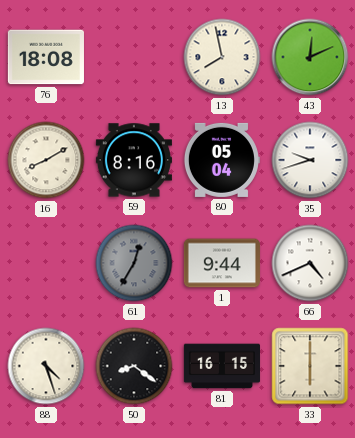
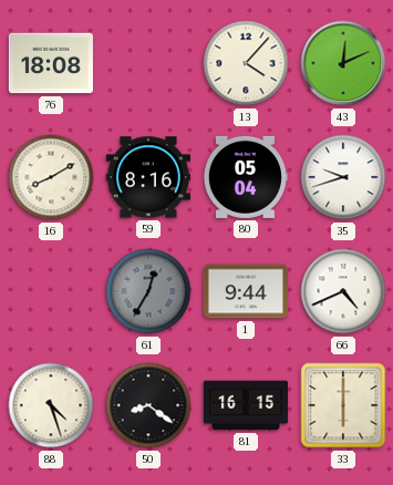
13: 7:58 -> 4:07
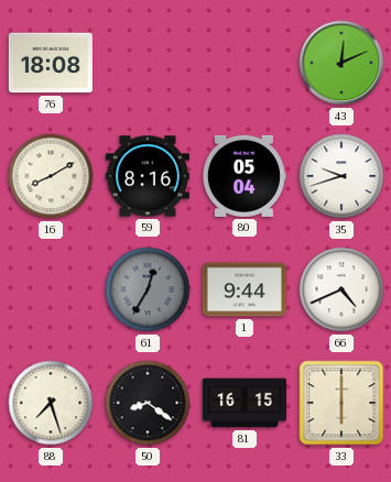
13: 4:07 -> none
88: 4:27 -> 7:27
